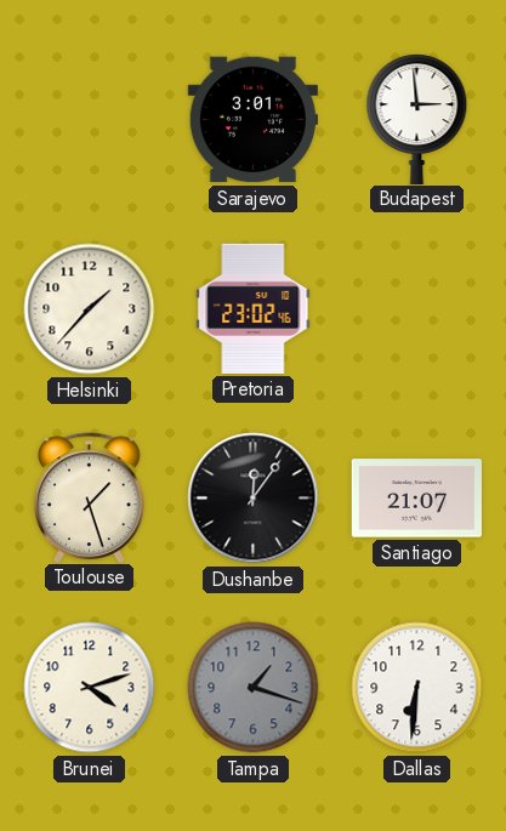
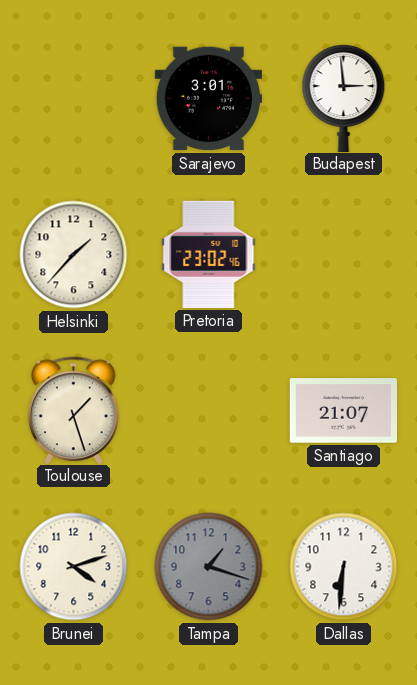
Dushanbe: 12:06 -> none
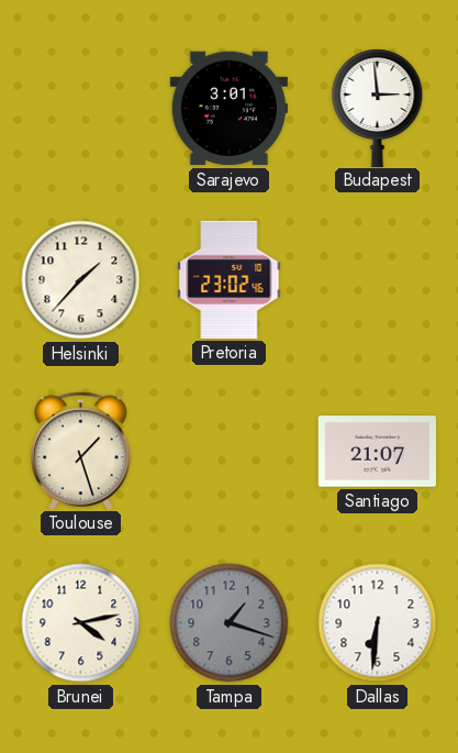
Brunei: 4:12 -> 4:13
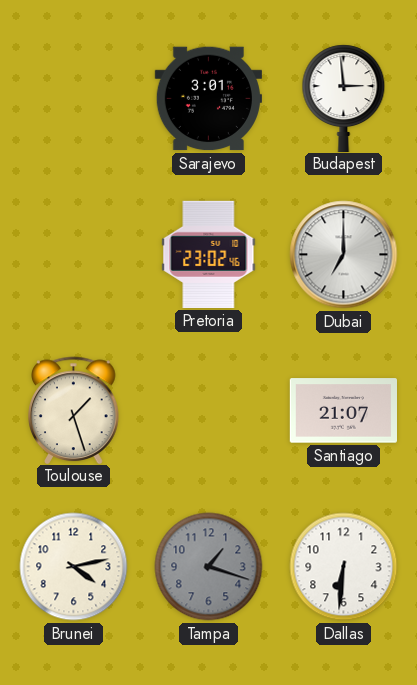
Helsinki: 1:37 -> none
Dubai: none -> 7:00
